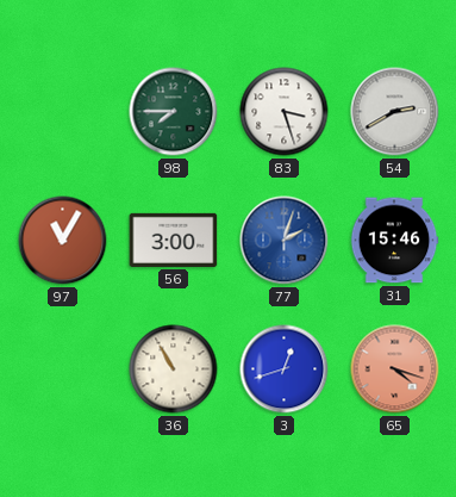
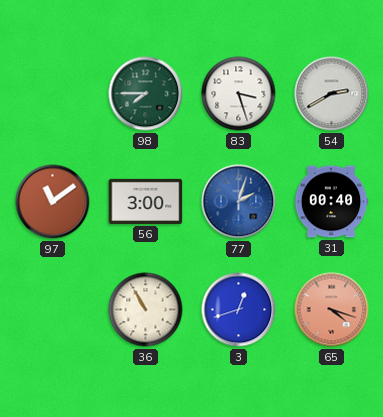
97: 11:05 -> 11:09
31: 15:46 -> 00:40
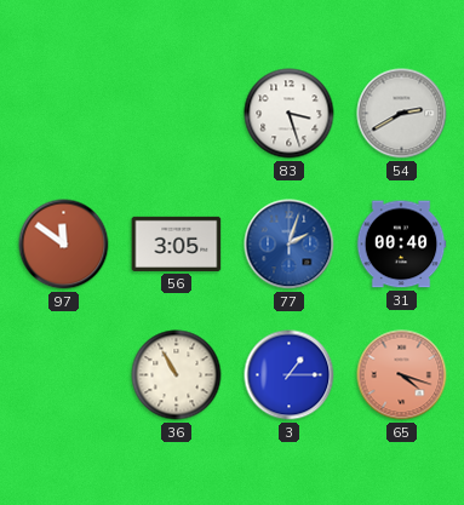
98: 7:45 -> none
97: 11:09 -> 11:51
56: 3:00 -> 3:05
3: 12:42 -> 1:15
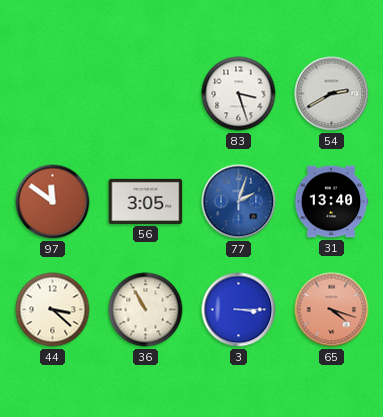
31: 00:40 -> 13:40
44: none -> 3:22
3: 1:15 -> 3:15
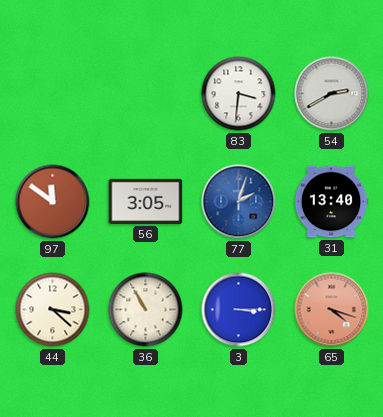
83: 3:27 -> 3:31
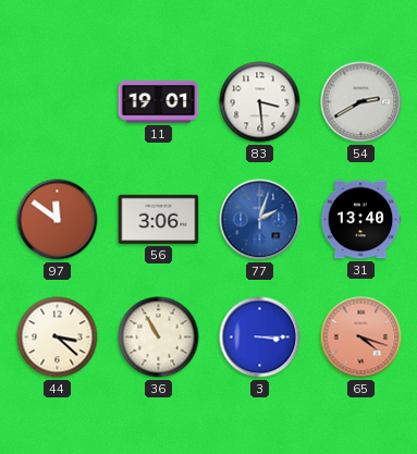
11: none -> 19:01
83: 3:31 -> 3:29
56: 3:05 -> 3:06
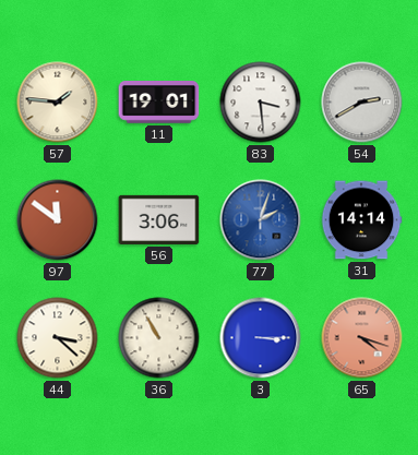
57: none -> 1:46
31: 13:40 -> 14:14
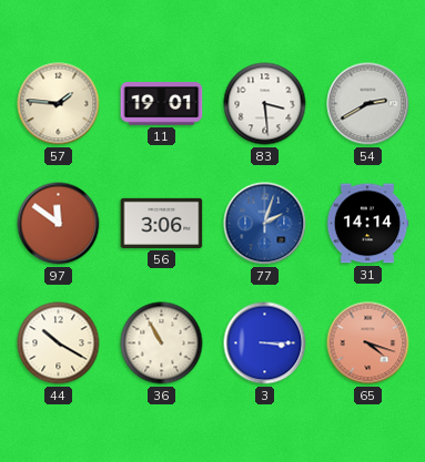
44: 3:22 -> 10:20
